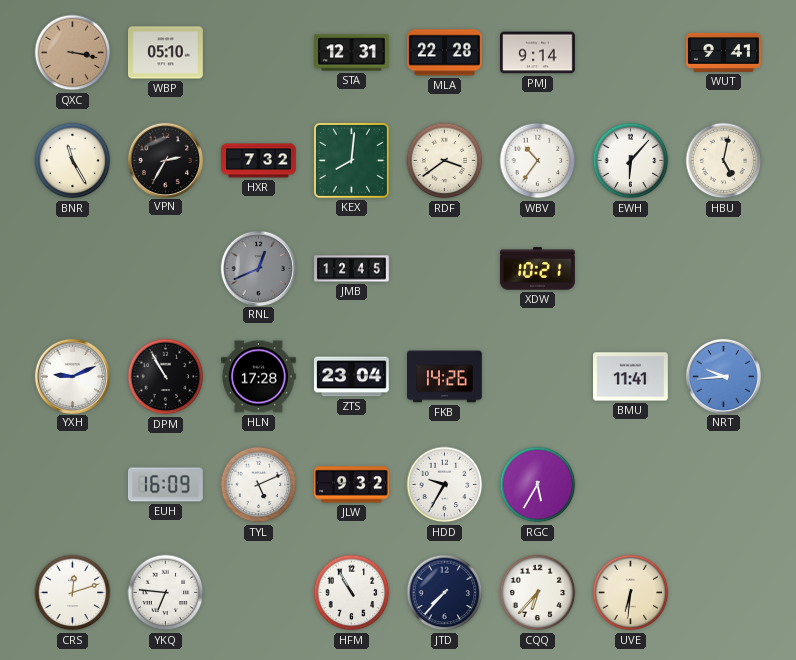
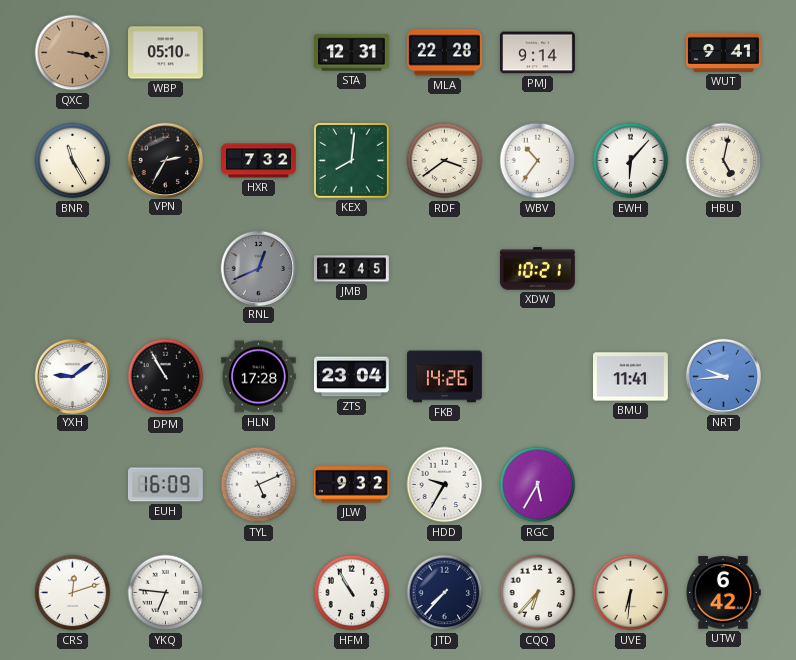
YXH: 9:11 -> 9:09
UTW: none -> 6:42
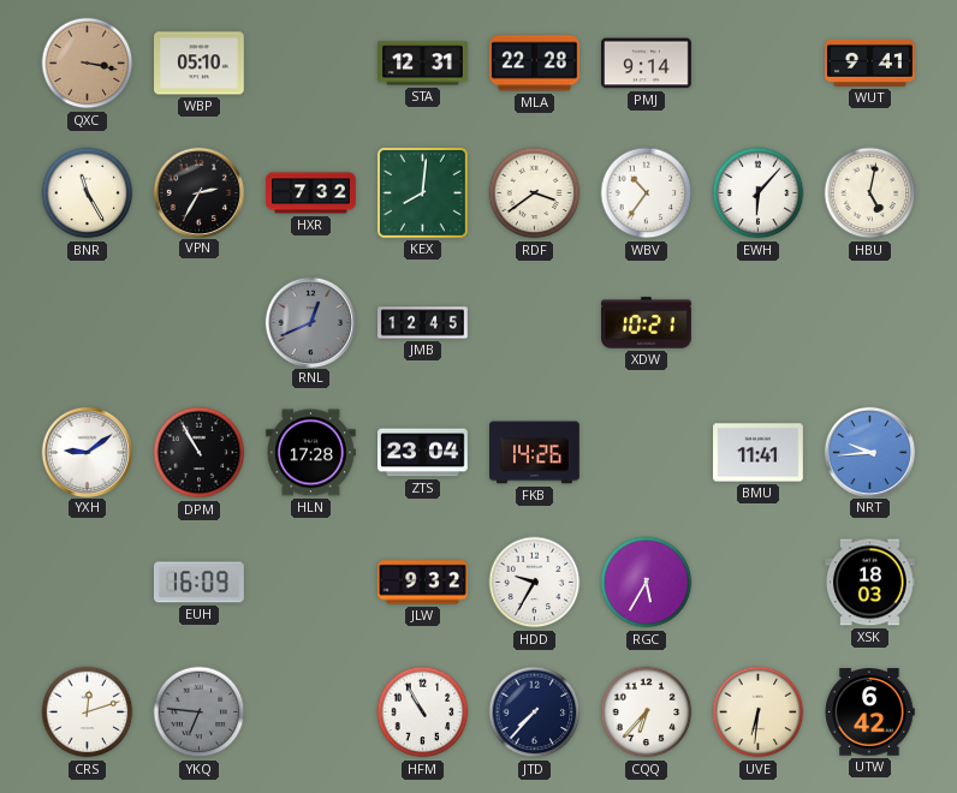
TYL: 5:11 -> none
XSK: none -> 18:03
YKQ dial: white -> grey
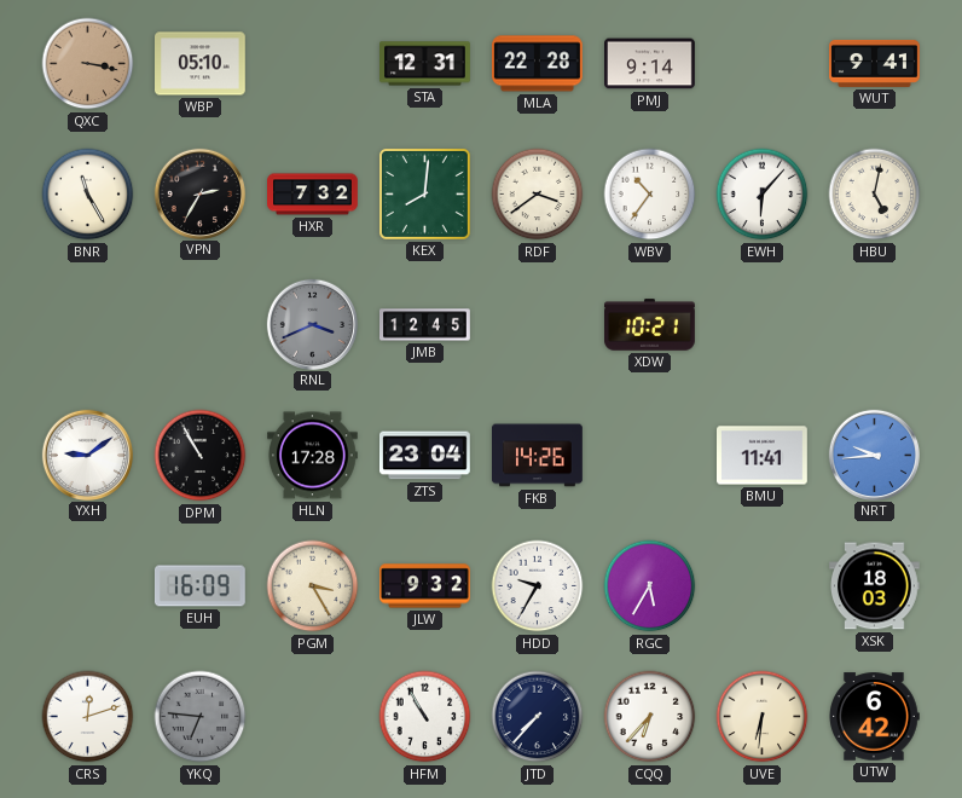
RNL: 12:41 -> 3:41
PGM: none -> 3:25
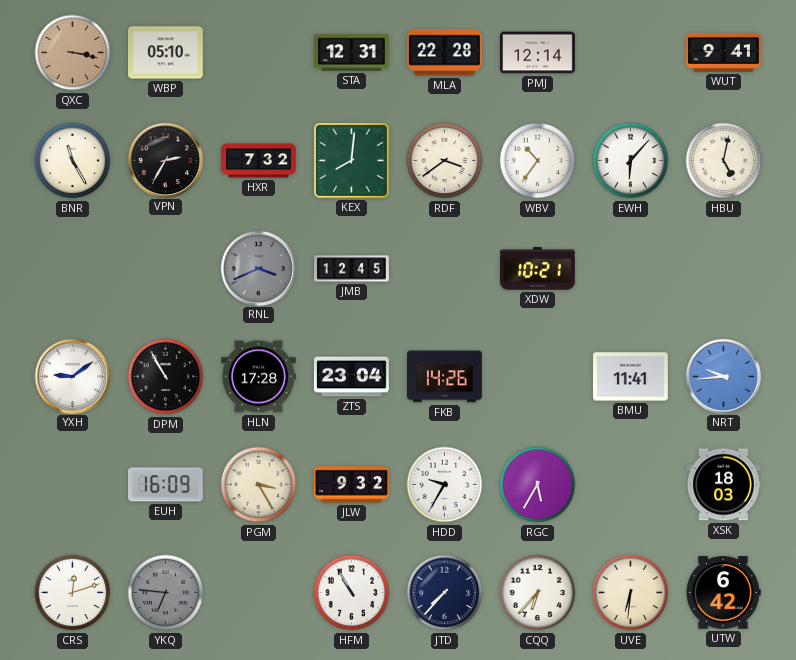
PMJ: 9:14 -> 12:14
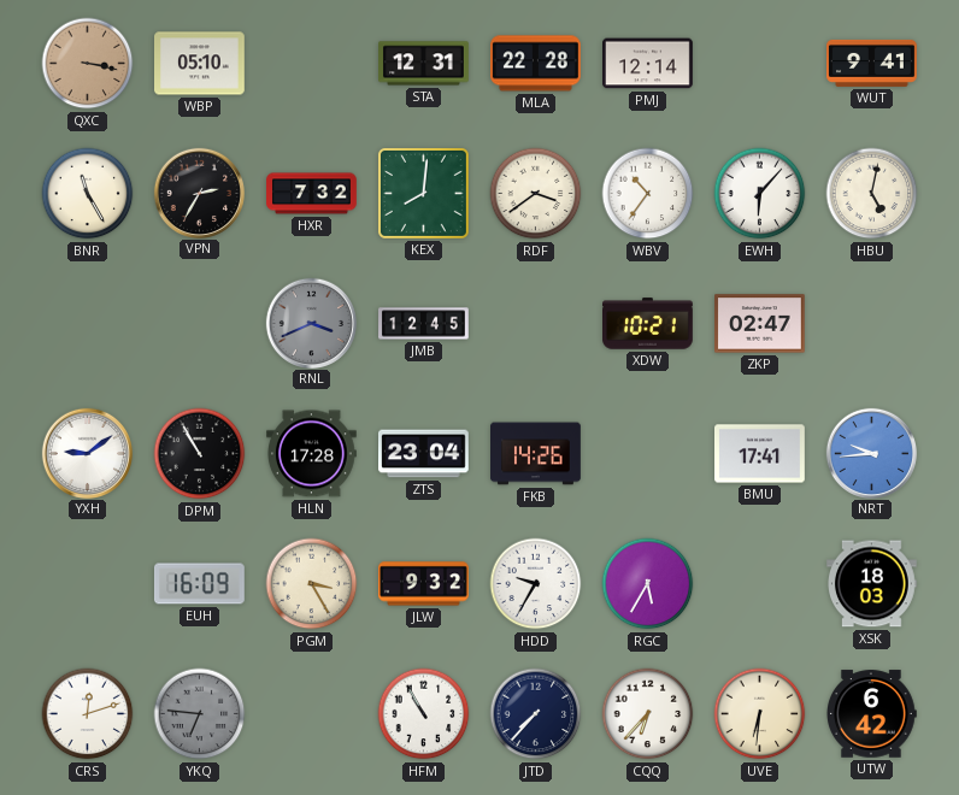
ZKP: none -> 02:47
BMU: 11:41 -> 17:41
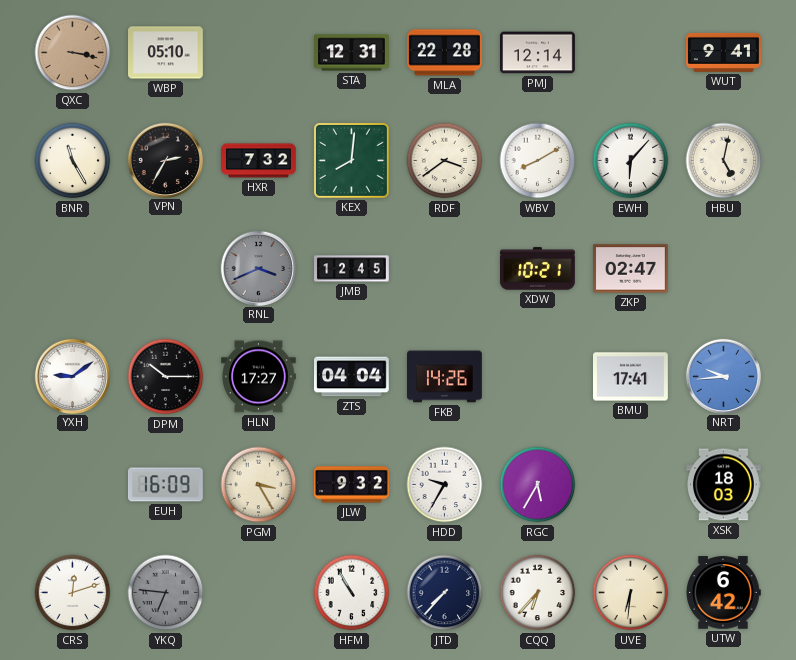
WBV: 10:36 -> 8:10
DPM: 10:55 -> 10:15
HLN: 17:28 -> 17:27
ZTS: 23:04 -> 04:04
